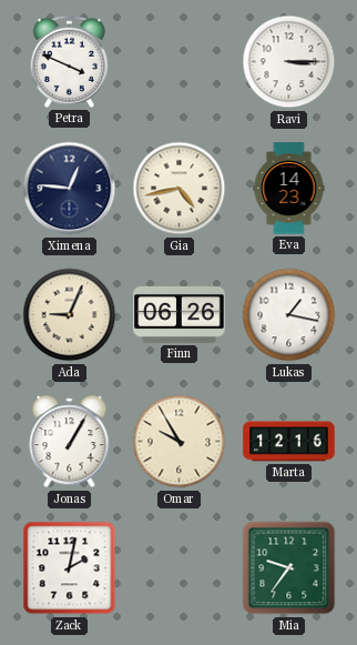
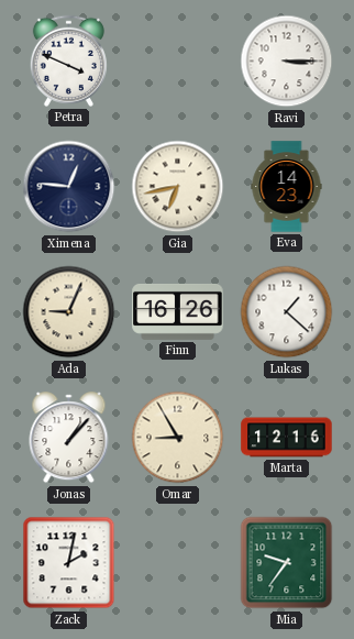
Gia: 4:43 -> 6:43
Finn: 06:26 -> 16:26
Lukas: 1:17 -> 1:22
Jonas: 1:05 -> 1:07
Omar: 9:55 -> 8:55
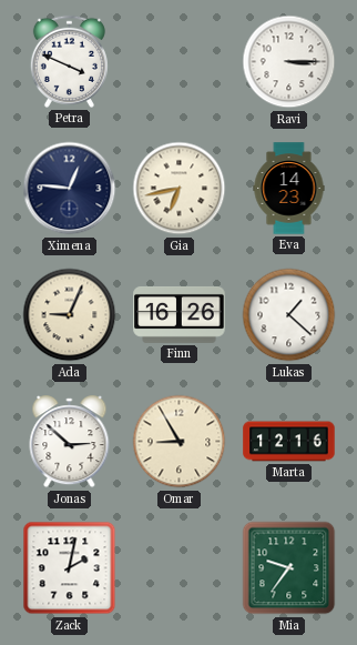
Jonas: 1:07 -> 2:52
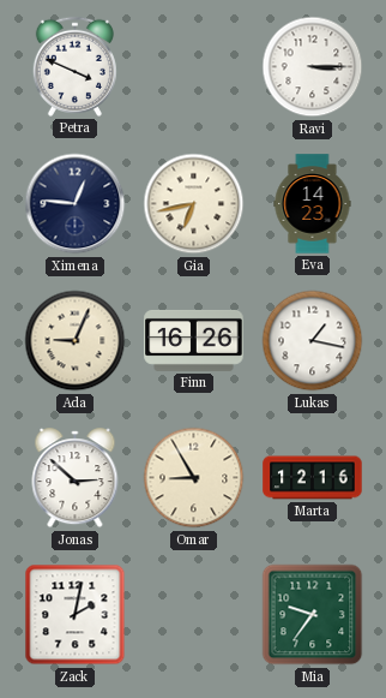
Lukas: 1:22 -> 1:17
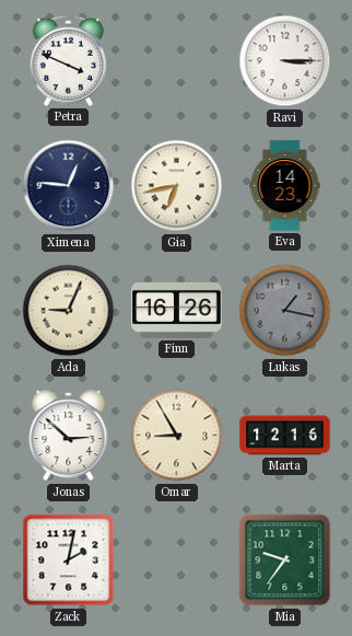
Lukas dial: white -> grey
